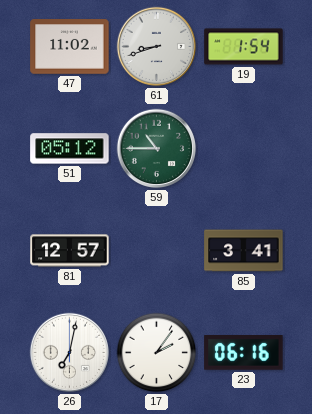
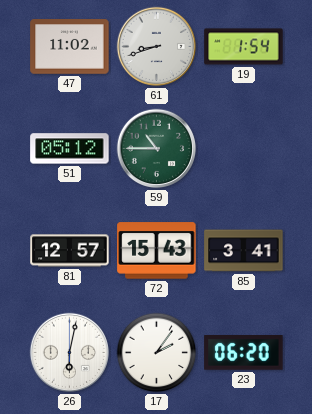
72: none -> 15:43
26: 7:02 -> 6:02
23: 06:16 -> 06:20
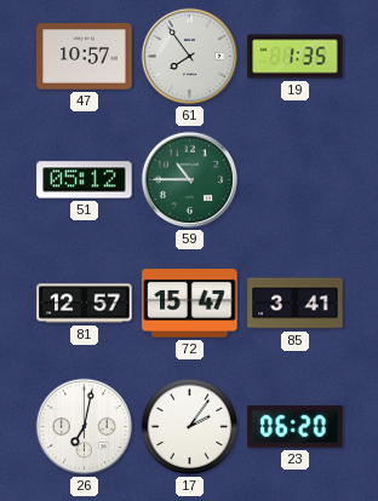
47: 11:02 -> 10:57
61: 8:42 -> 7:54
19: 1:54 -> 1:35
72: 15:43 -> 15:47
26: 6:02 -> 7:02
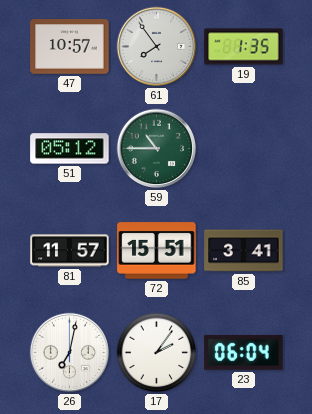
81: 12:57 -> 11:57
72: 15:47 -> 15:51
23: 06:20 -> 06:04
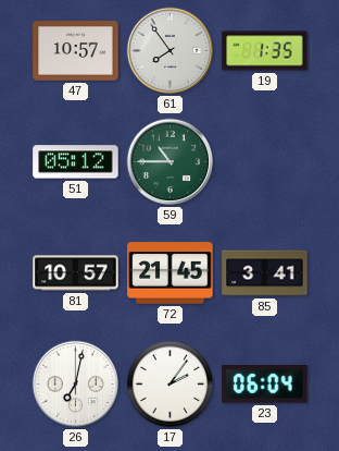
81: 11:57 -> 10:57
72: 15:51 -> 21:45
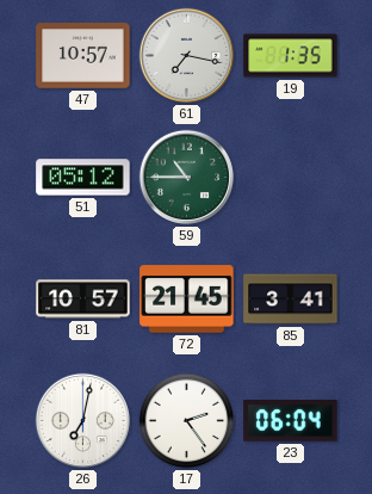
61: 7:54 -> 7:17
17: 2:06 -> 2:24
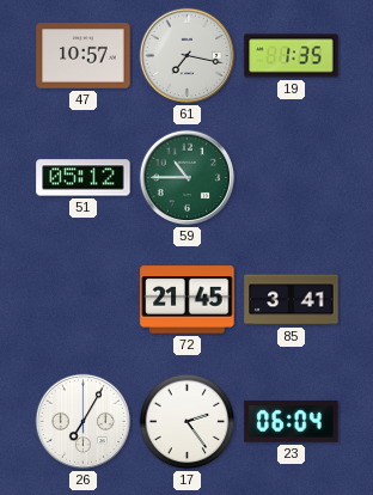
81: 10:57 -> none
26: 7:02 -> 7:05
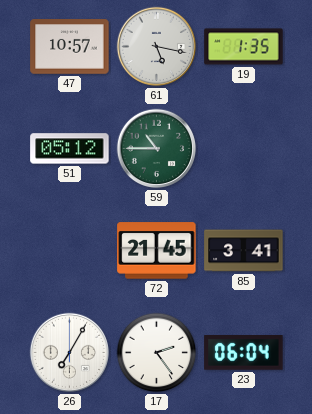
61: 7:17 -> 5:17
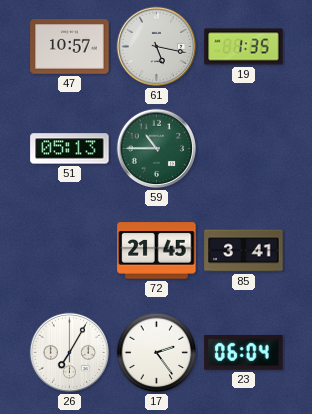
51: 05:12 -> 05:13
